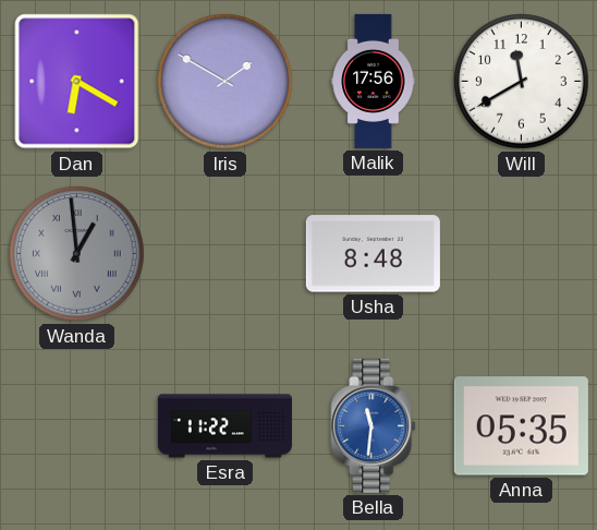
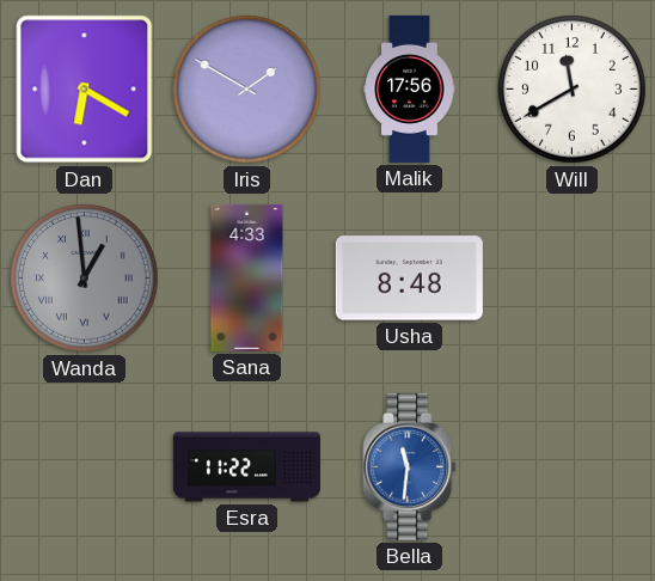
Sana: none -> 4:33
Anna: 05:35 -> none
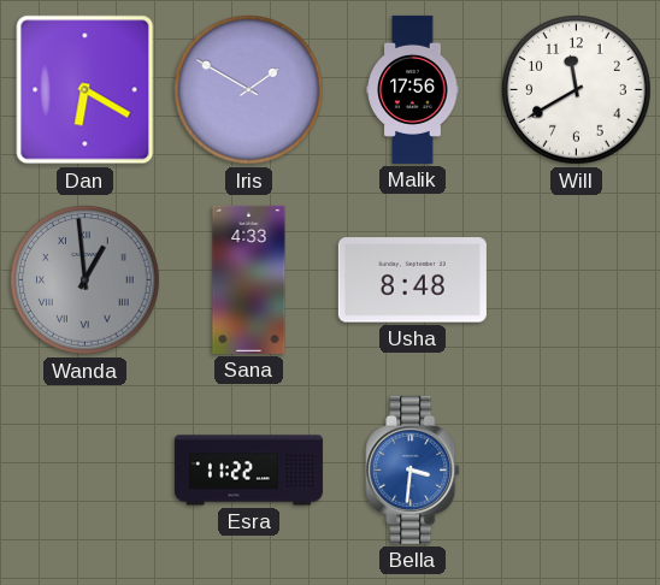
Bella: 11:31 -> 3:31
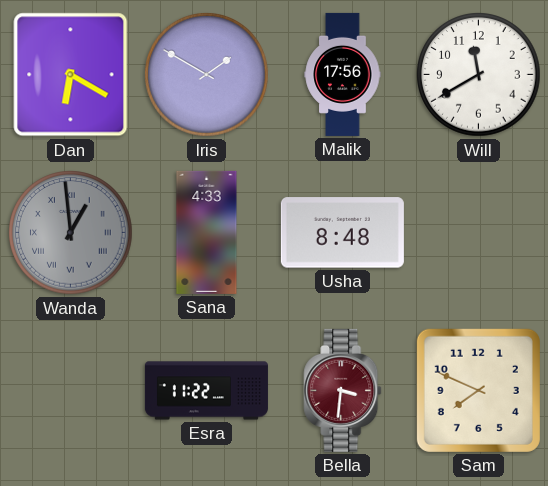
Bella dial: blue -> burgundy
Sam: none -> 7:49
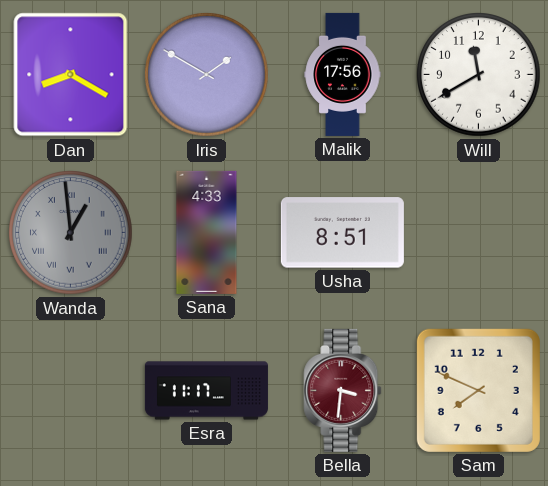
Dan: 6:20 -> 8:20
Usha: 8:48 -> 8:51
Esra: 11:22 -> 11:17
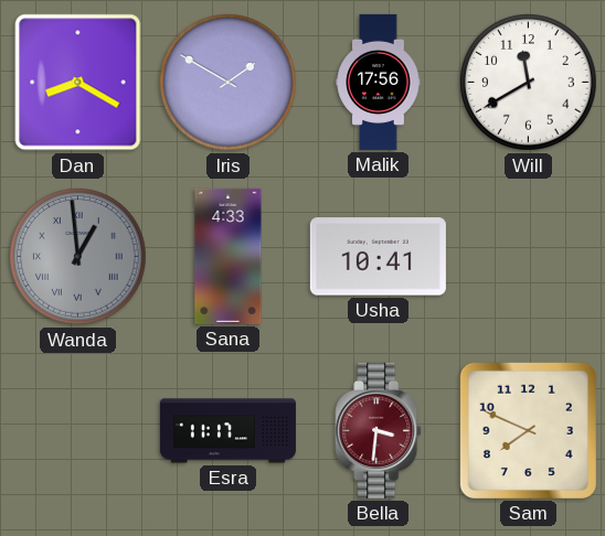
Usha: 8:51 -> 10:41
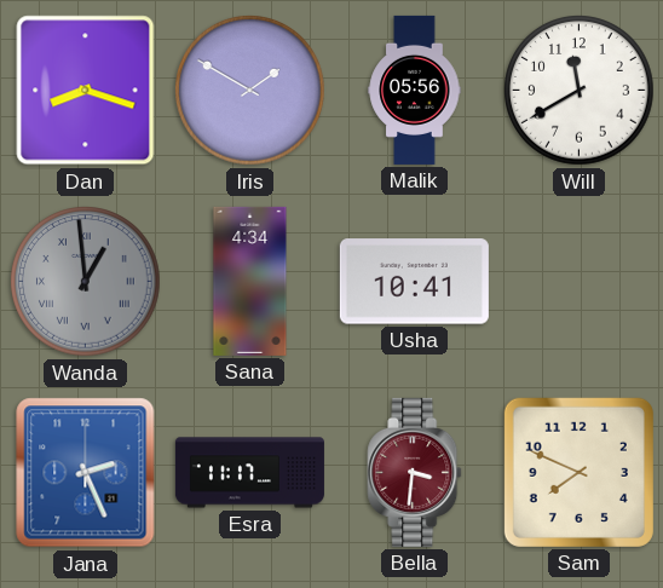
Dan: 8:20 -> 8:18
Malik: 17:56 -> 05:56
Sana: 4:33 -> 4:34
Jana: none -> 2:26
